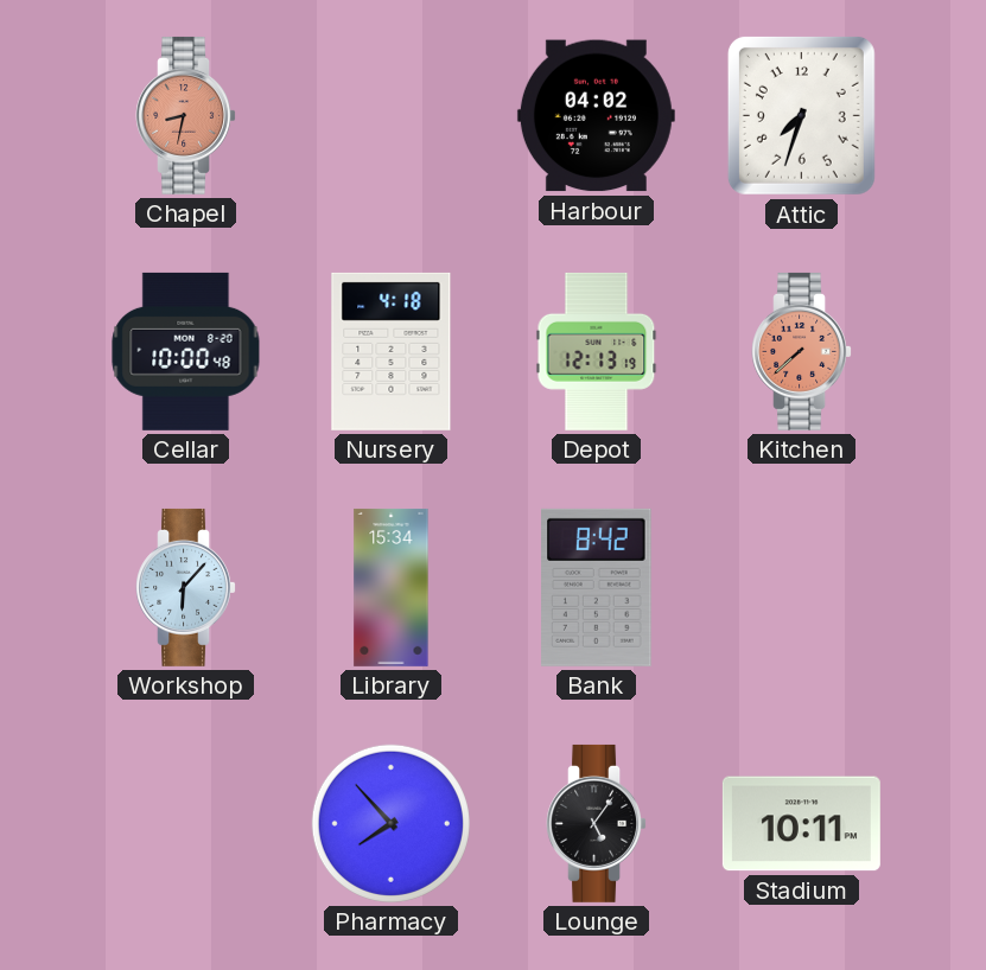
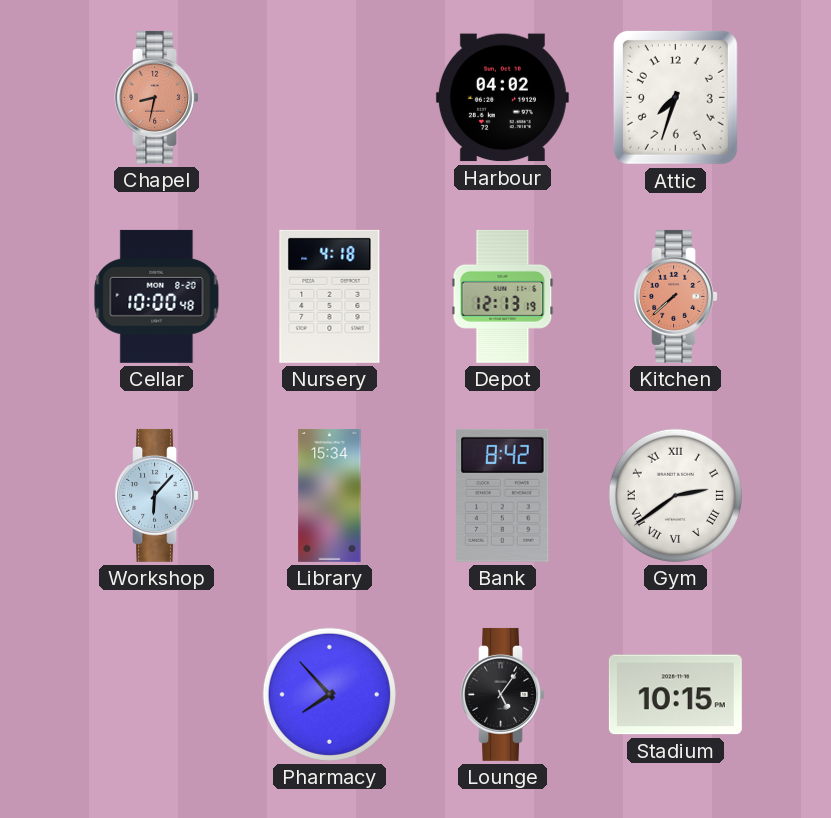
Gym: none -> 2:39
Stadium: 10:11 -> 10:15
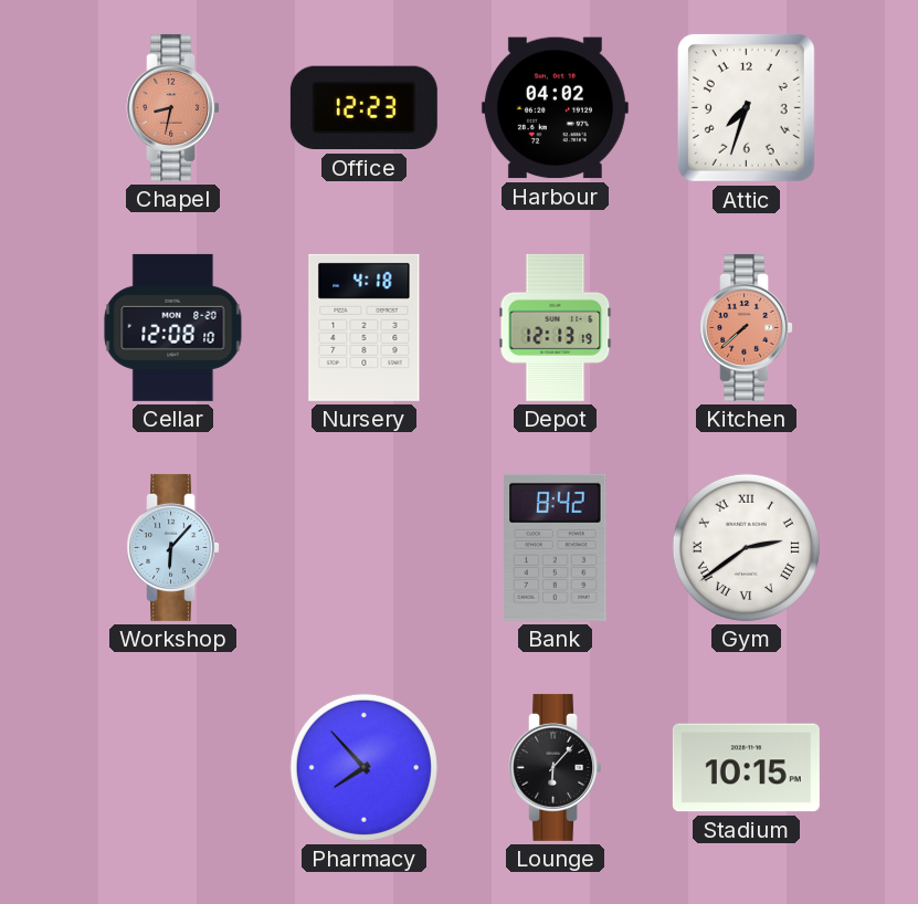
Office: none -> 12:23
Cellar: 10:00 -> 12:08
Library: 15:34 -> none
Lounge: 5:06 -> 6:07
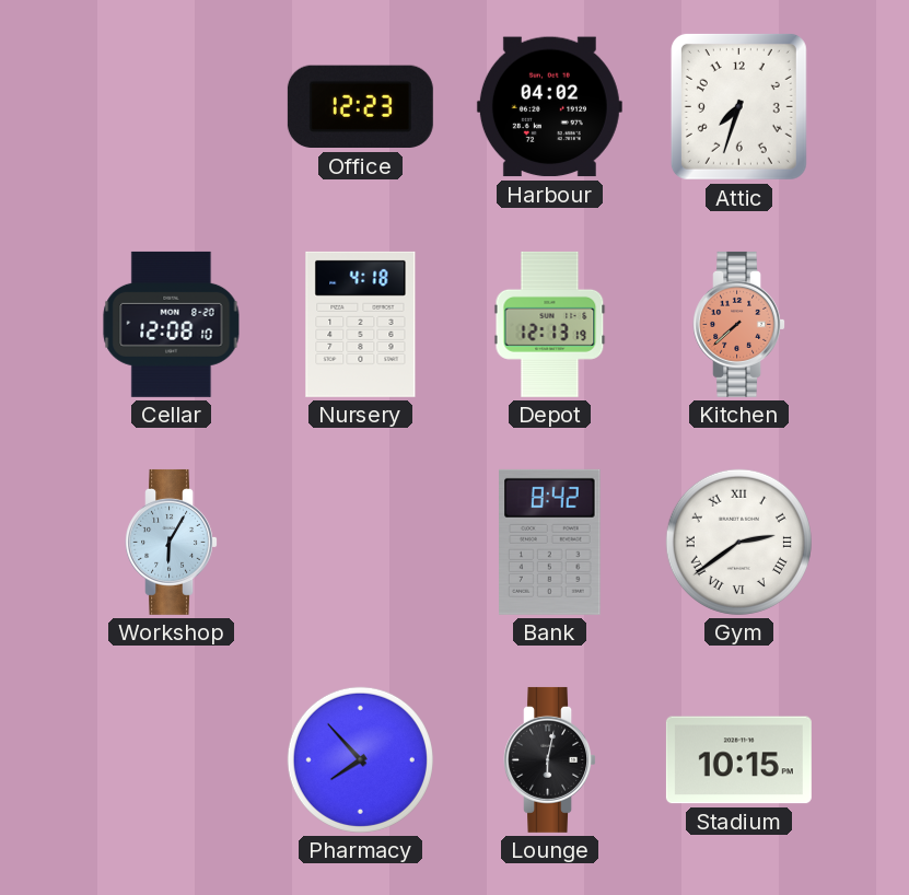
Chapel: 8:32 -> none
Workshop: 6:07 -> 6:05
Lounge: 6:07 -> 6:02
